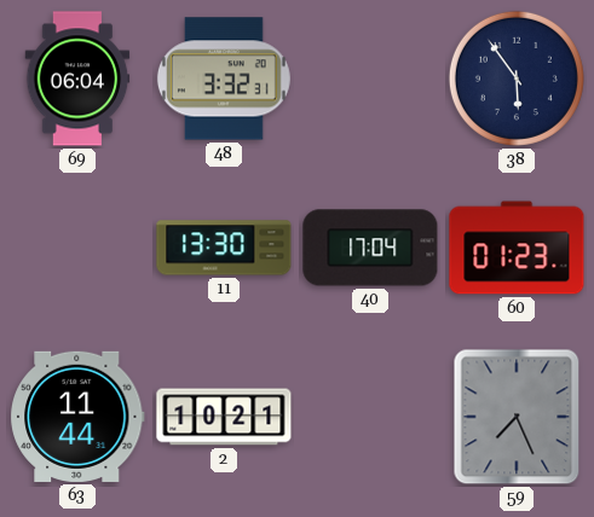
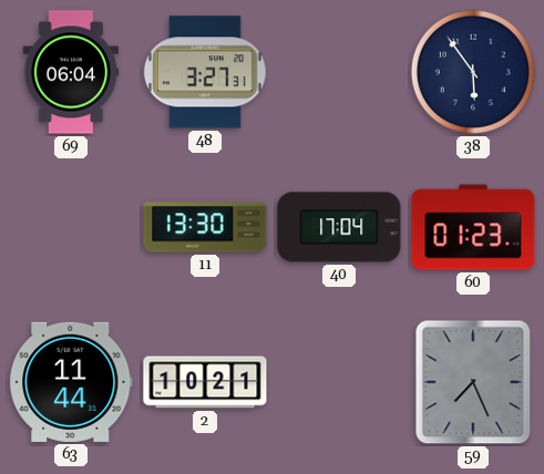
48: 3:32 -> 3:27
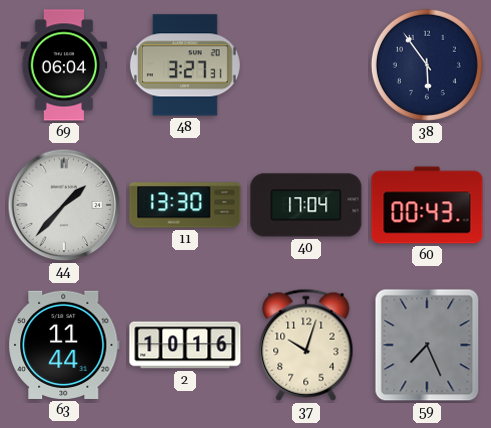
44: none -> 1:37
60: 01:23 -> 00:43
2: 10:21 -> 10:16
37: none -> 10:03
